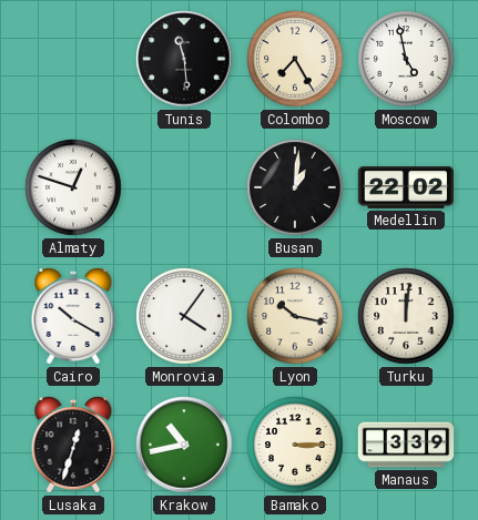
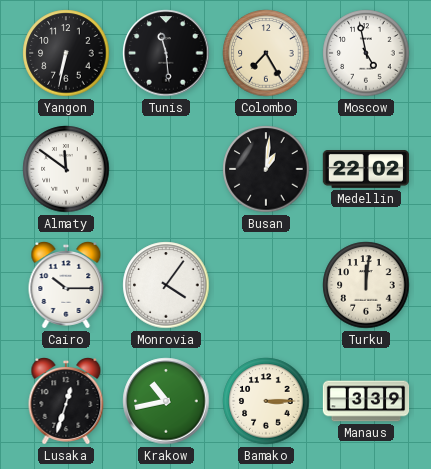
Yangon: none -> 6:32
Almaty: 12:48 -> 11:51
Cairo: 10:20 -> 10:15
Lyon: 10:17 -> none
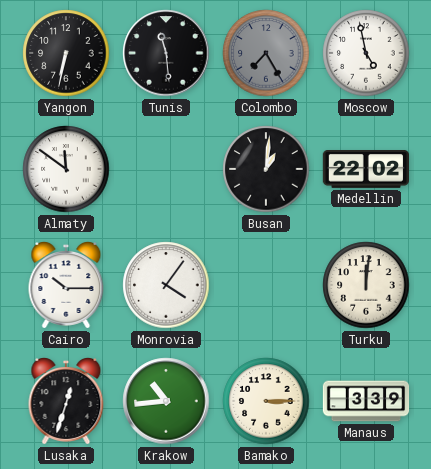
Colombo dial: cream -> grey
Krakow: 10:43 -> 10:44
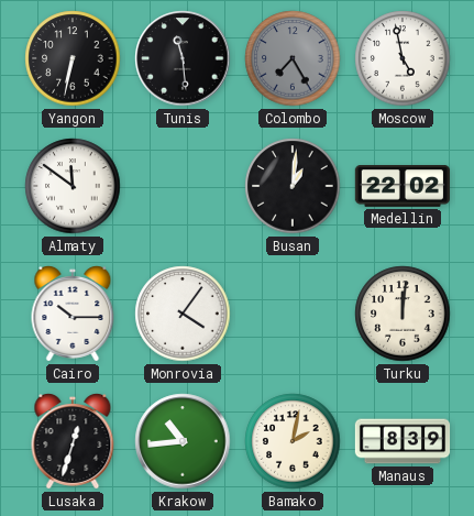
Bamako: 3:15 -> 2:02
Manaus: 3:39 -> 8:39
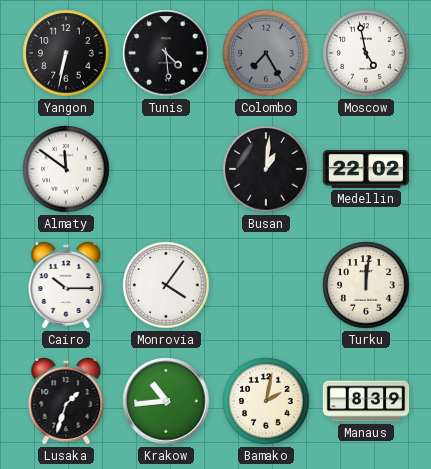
Tunis: 11:29 -> 4:29
Lusaka: 12:33 -> 1:33
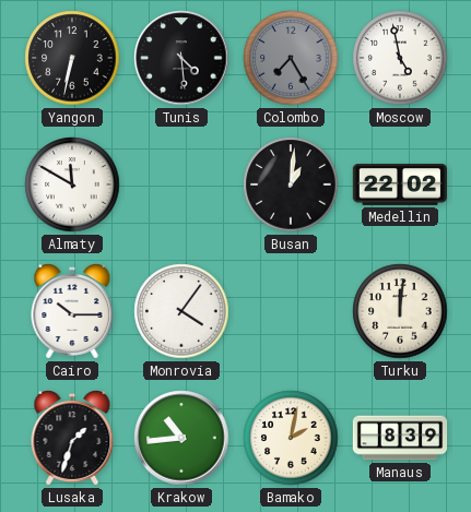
Almaty: 11:51 -> 11:50
